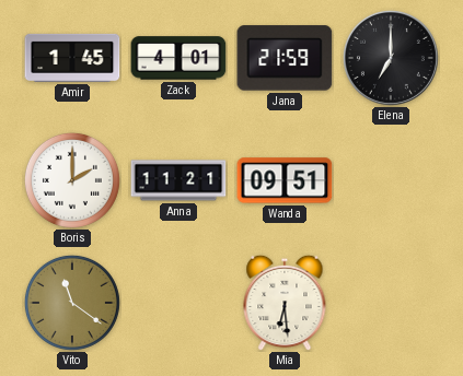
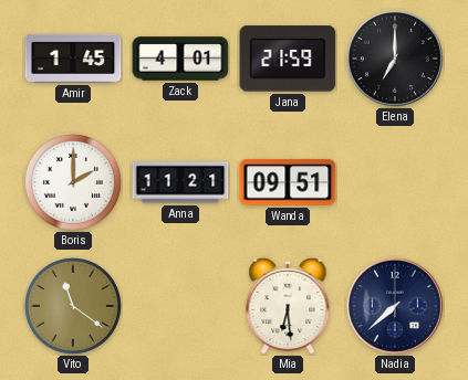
Nadia: none -> 7:38
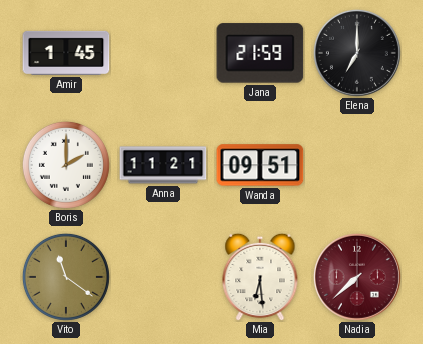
Zack: 4:01 -> none
Nadia dial: navy -> burgundy
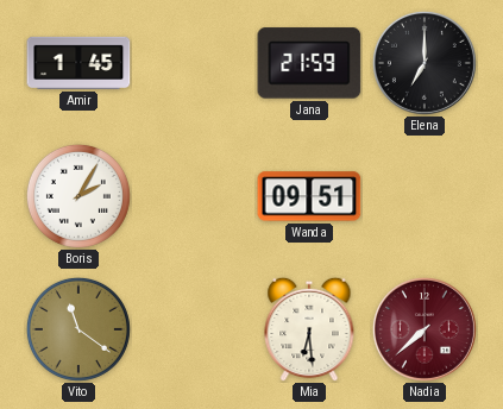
Boris: 2:00 -> 2:05
Anna: 11:21 -> none
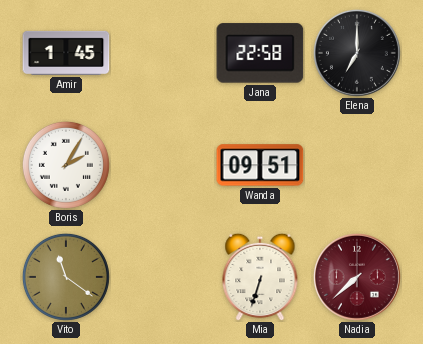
Jana: 21:59 -> 22:58
Mia: 6:29 -> 6:33
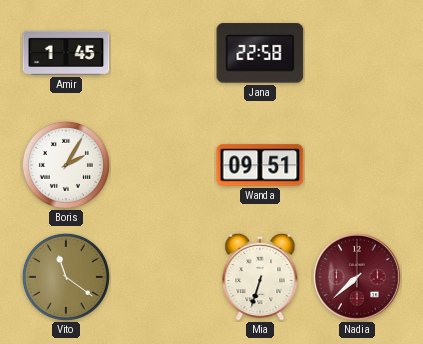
Elena: 7:00 -> none
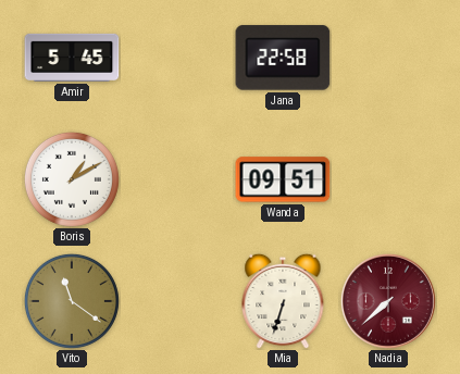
Amir: 1:45 -> 5:45
Boris: 2:05 -> 1:10
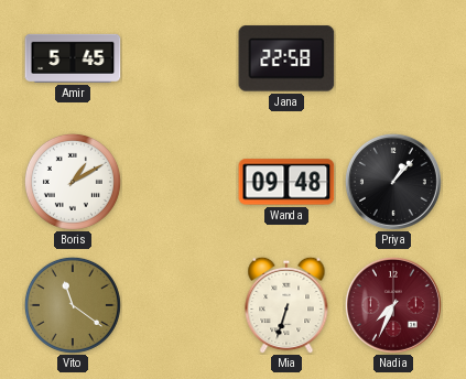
Wanda: 09:51 -> 09:48
Priya: none -> 1:07
Nadia: 7:38 -> 7:34
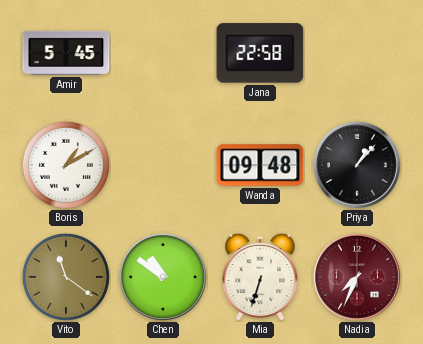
Chen: none -> 10:51
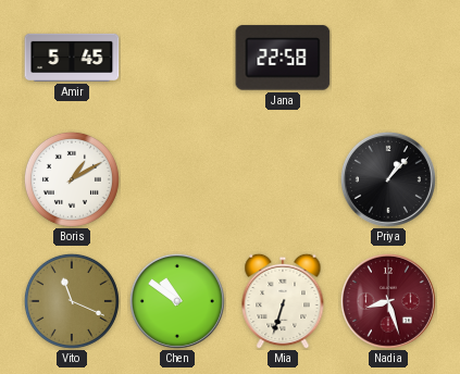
Wanda: 09:48 -> none
Vito: 11:21 -> 11:19
Nadia: 7:34 -> 8:27
